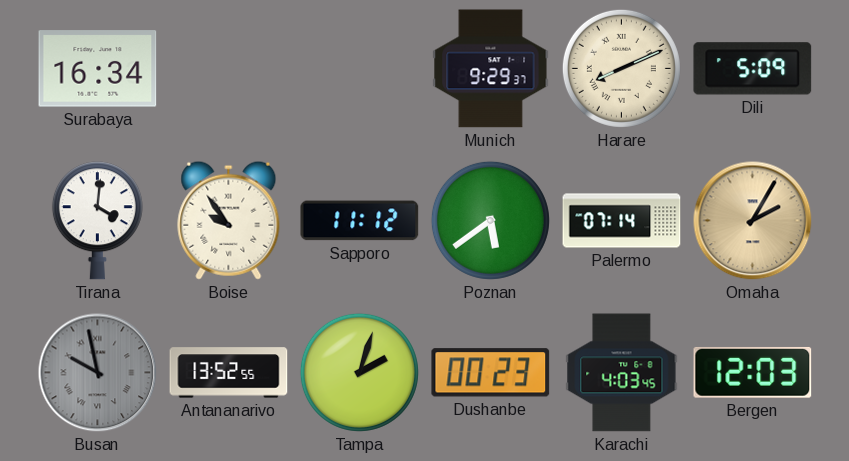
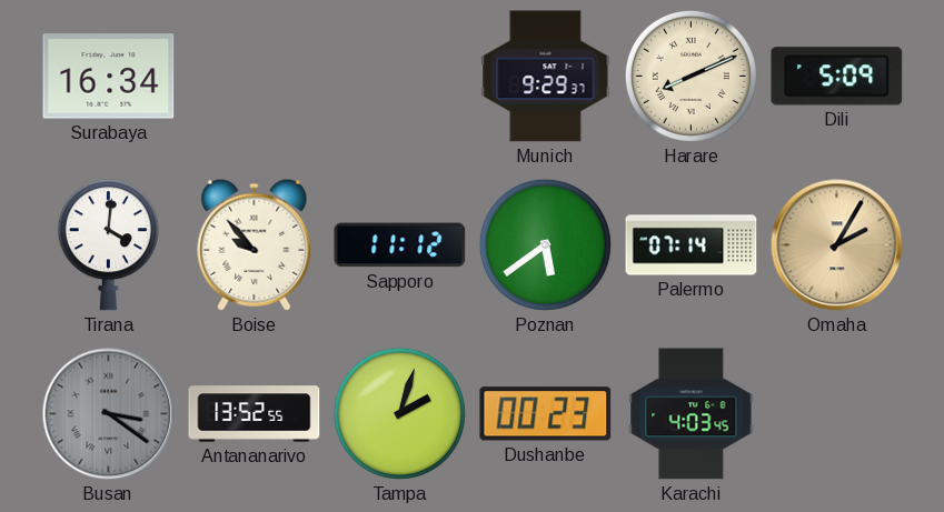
Boise: 9:54 -> 9:53
Busan: 9:58 -> 3:21
Bergen: 12:03 -> none
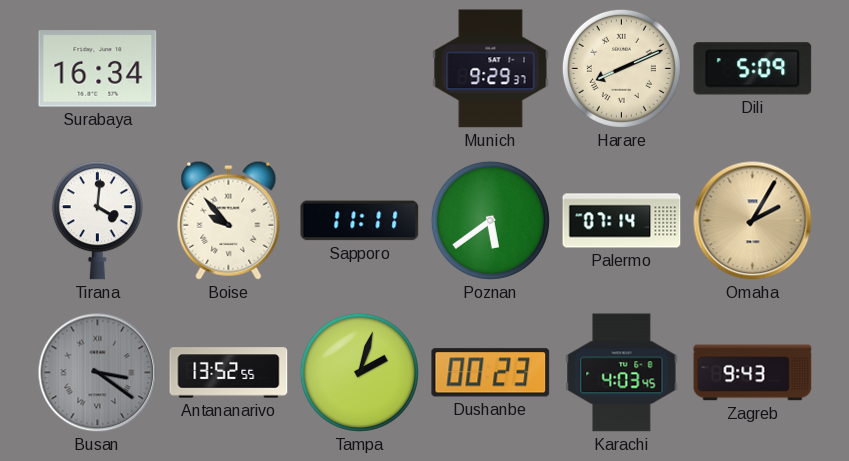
Sapporo: 11:12 -> 11:11
Zagreb: none -> 9:43
